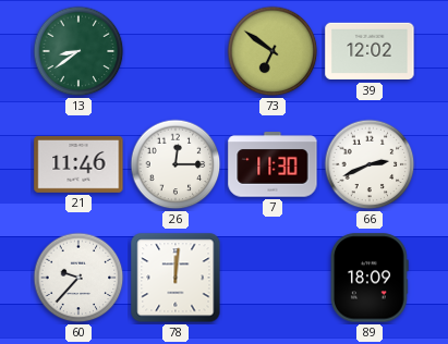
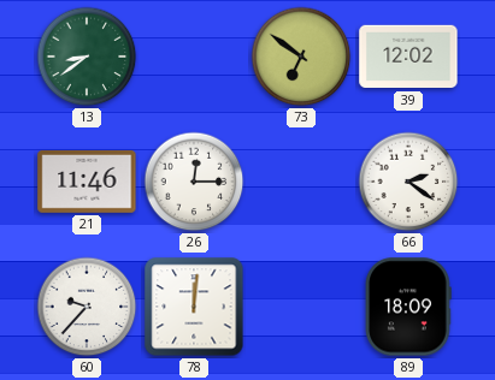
7: 11:30 -> none
66: 2:41 -> 2:21
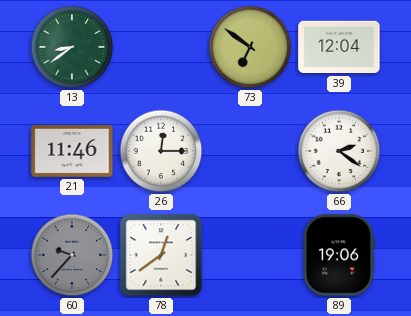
39: 12:02 -> 12:04
60 dial: white -> grey
78: 12:01 -> 12:39
89: 18:09 -> 19:06
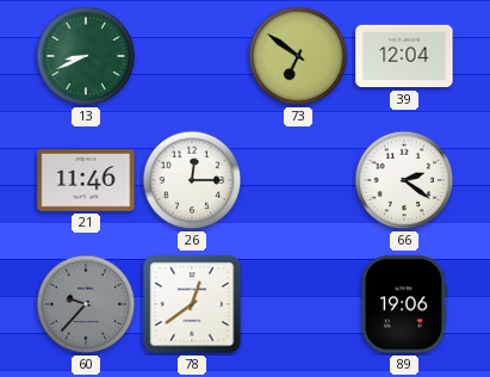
13: 8:39 -> 8:41
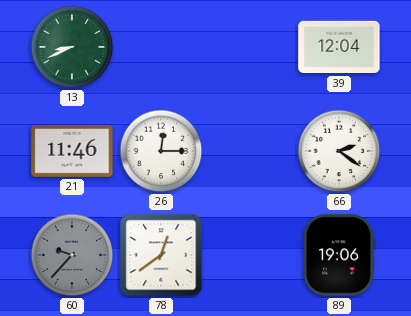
73: 6:51 -> none
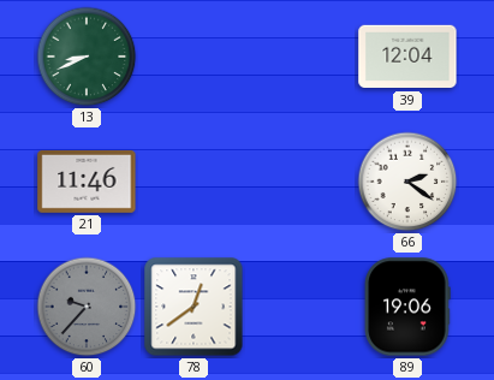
26: 12:15 -> none
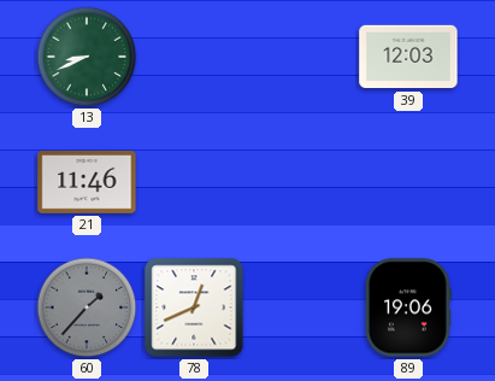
39: 12:04 -> 12:03
66: 2:21 -> none
60: 9:37 -> 1:37
78: 12:39 -> 12:41
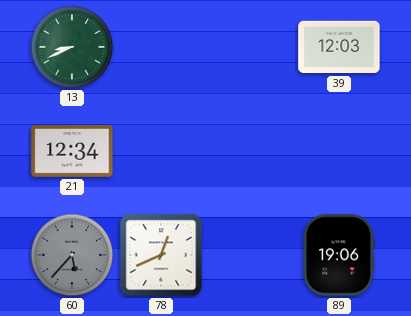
21: 11:46 -> 12:34
60: 1:37 -> 5:37
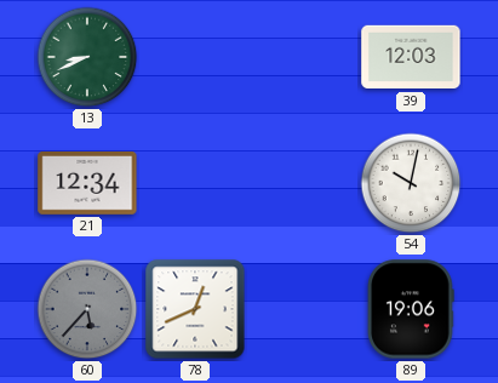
54: none -> 10:02
